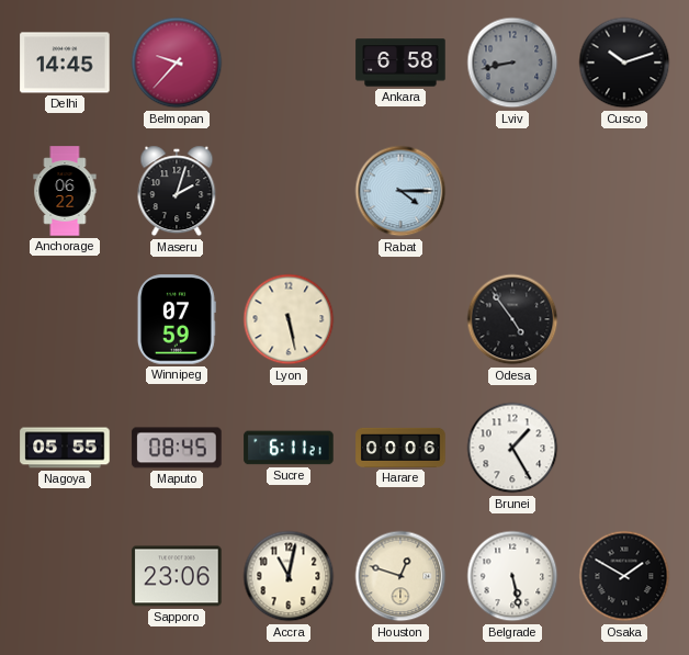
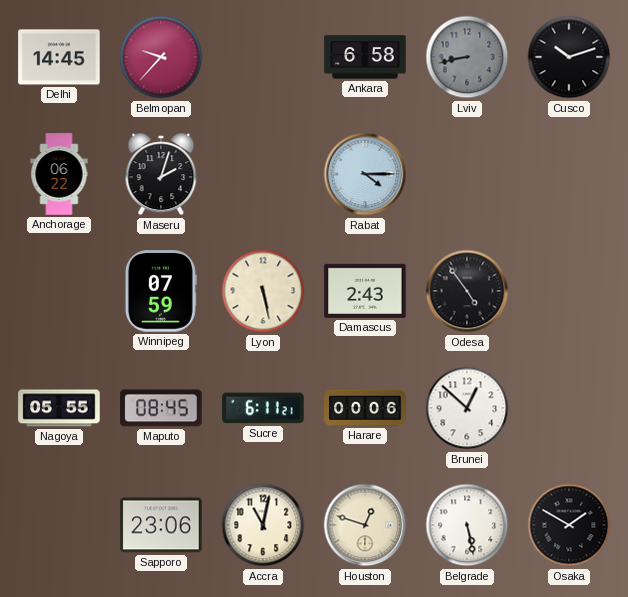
Damascus: none -> 2:43
Brunei: 1:25 -> 12:52
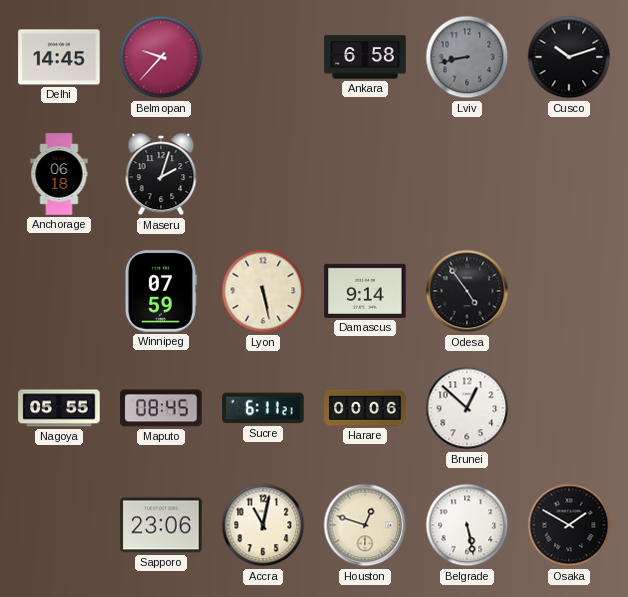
Anchorage: 06:22 -> 06:18
Rabat: 4:15 -> none
Damascus: 2:43 -> 9:14
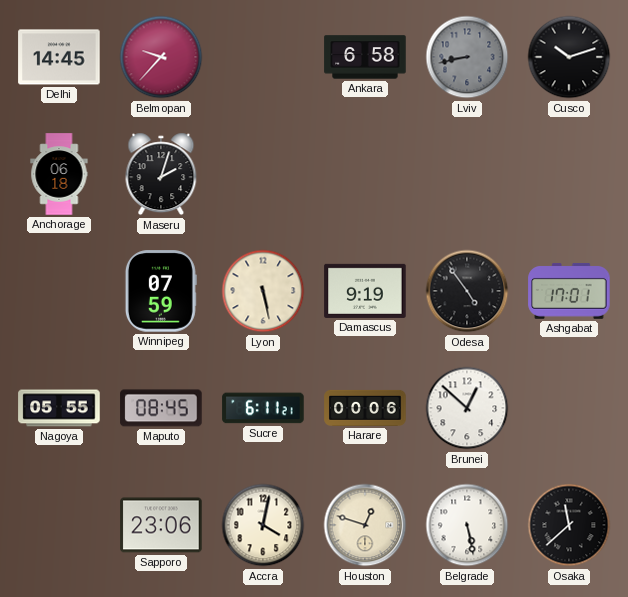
Damascus: 9:14 -> 9:19
Ashgabat: none -> 17:01
Accra: 11:02 -> 4:02
Osaka: 1:50 -> 11:38
